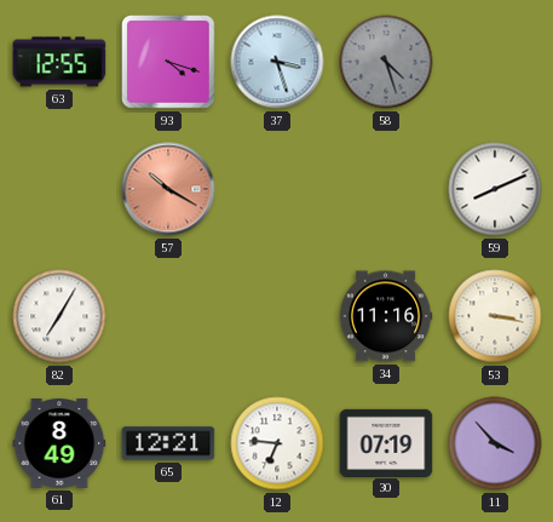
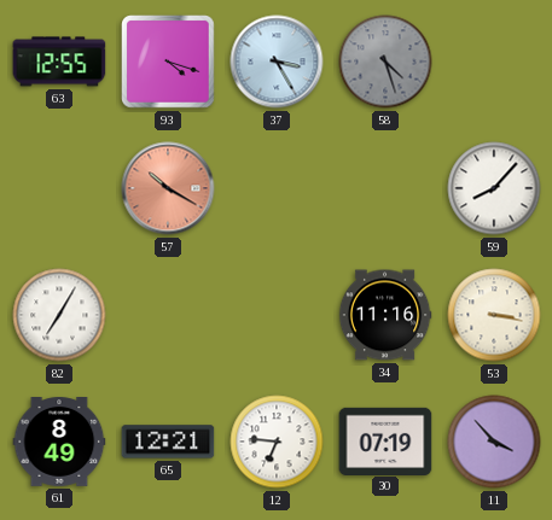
37: 3:27 -> 3:25
59: 8:11 -> 8:07
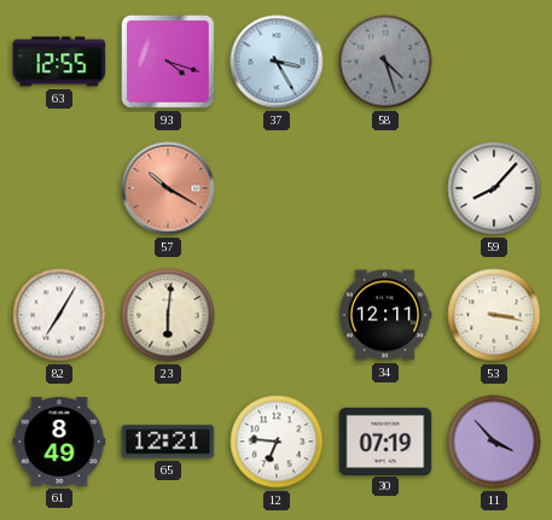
23: none -> 6:01
34: 11:16 -> 12:11
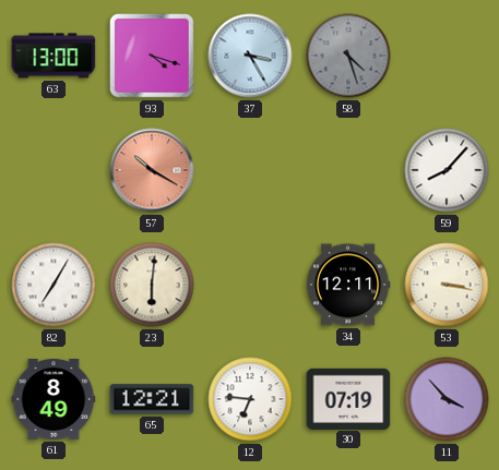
63: 12:55 -> 13:00
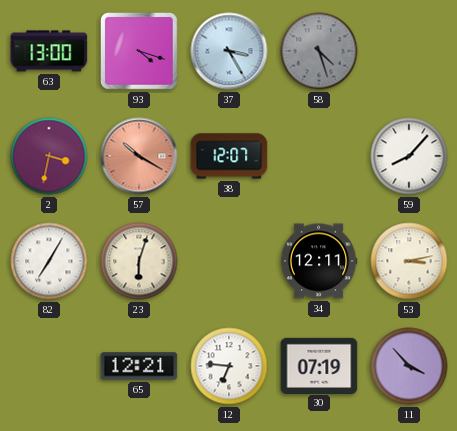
2: none -> 3:32
38: none -> 12:07
23: 6:01 -> 6:03
53: 3:17 -> 3:13
61: 8:49 -> none
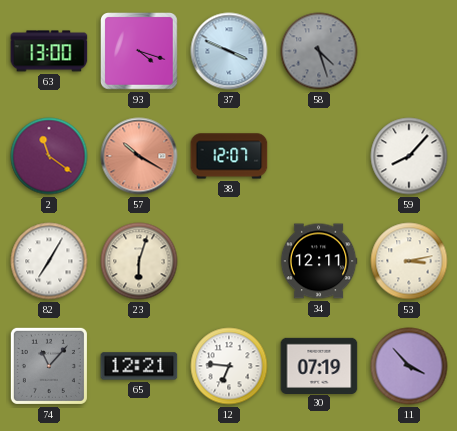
37: 3:25 -> 3:49
2: 3:32 -> 11:21
74: none -> 11:07
